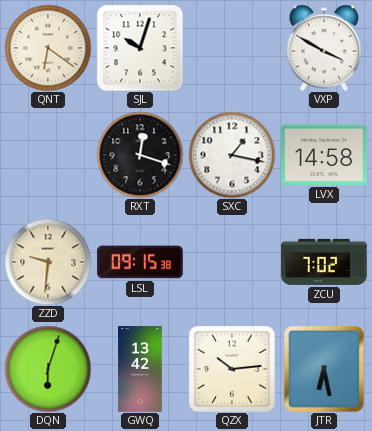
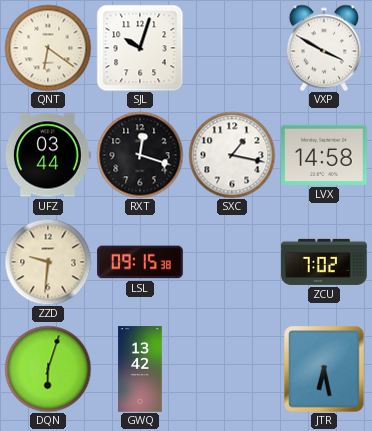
UFZ: none -> 03:44
QZX: 10:14 -> none
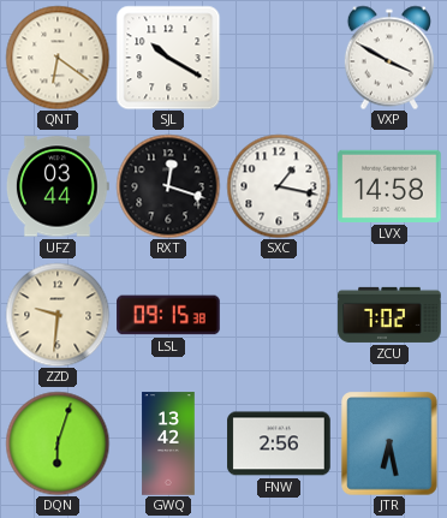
SJL: 10:03 -> 10:20
FNW: none -> 2:56
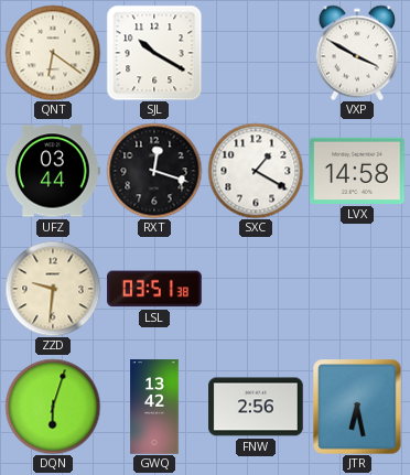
SXC: 1:17 -> 1:20
LSL: 09:15 -> 03:51
ZCU: 7:02 -> none
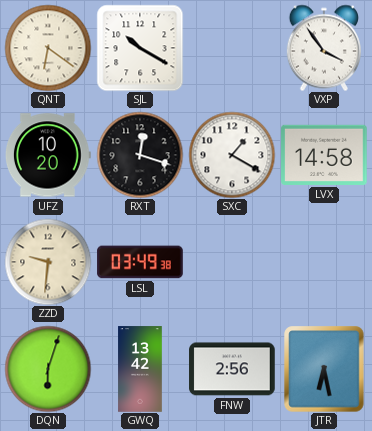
VXP: 3:50 -> 3:54
UFZ: 03:44 -> 10:20
LSL: 03:51 -> 03:49
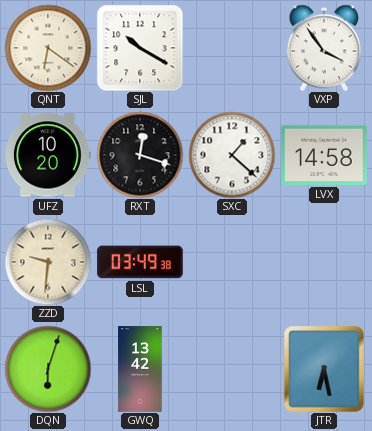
SXC: 1:20 -> 1:22
FNW: 2:56 -> none
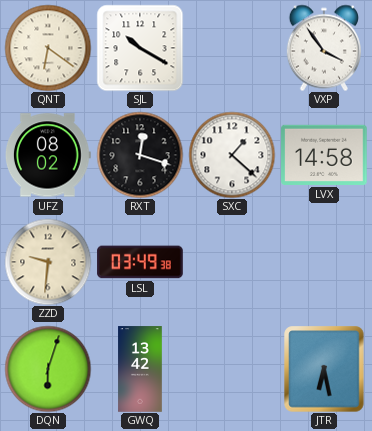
UFZ: 10:20 -> 08:02
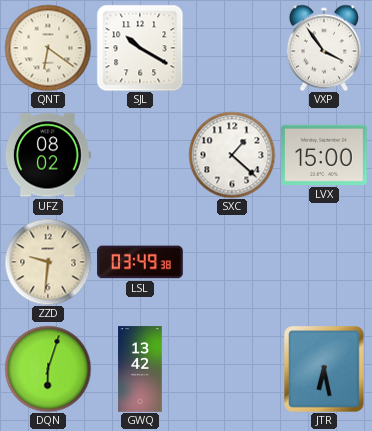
RXT: 12:18 -> none
LVX: 14:58 -> 15:00
